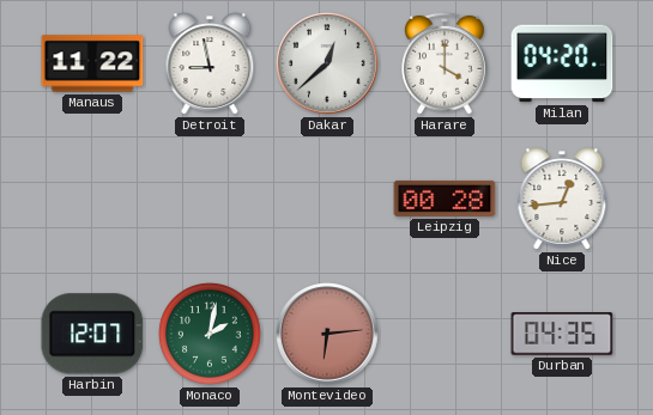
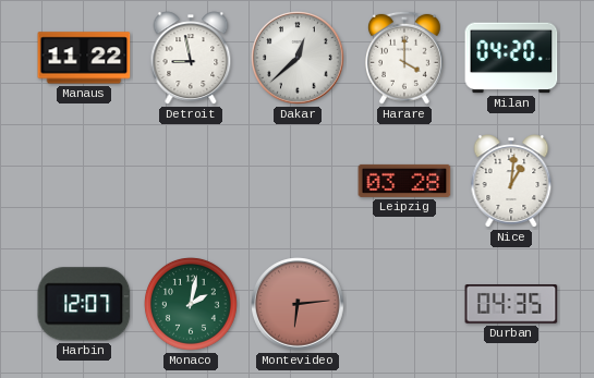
Leipzig: 00:28 -> 03:28
Nice: 12:44 -> 1:01
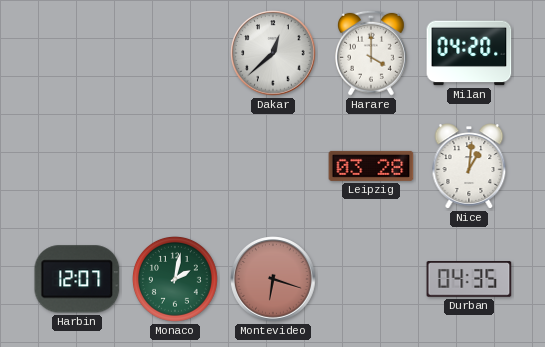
Manaus: 11:22 -> none
Detroit: 8:58 -> none
Montevideo: 6:14 -> 6:18
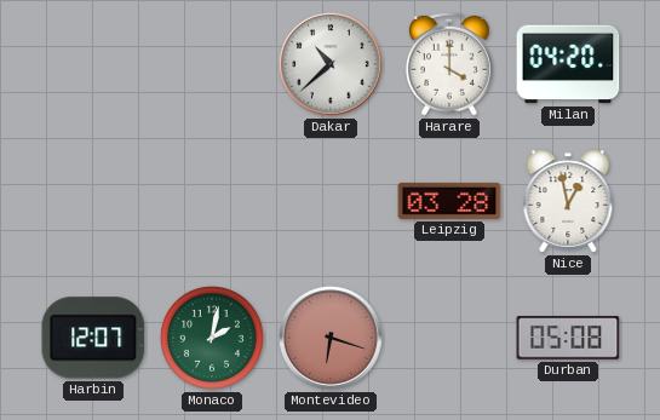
Dakar: 12:38 -> 10:38
Nice: 1:01 -> 12:58
Durban: 04:35 -> 05:08
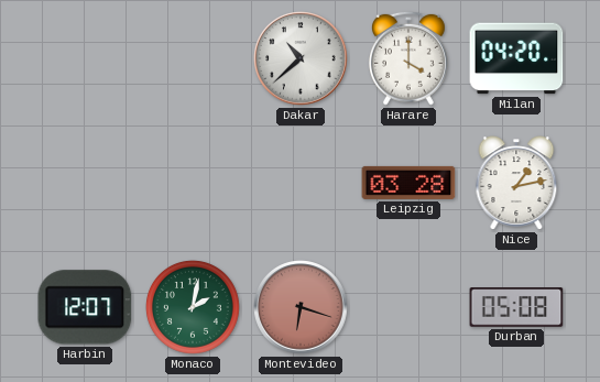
Nice: 12:58 -> 1:13
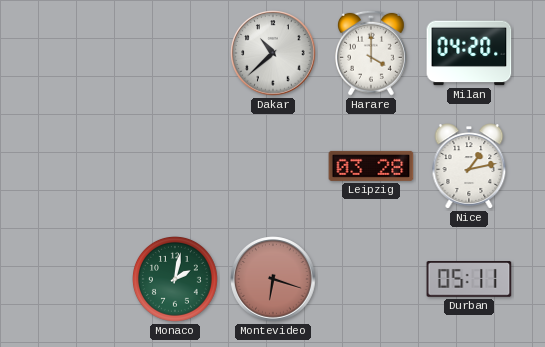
Harbin: 12:07 -> none
Durban: 05:08 -> 05:11
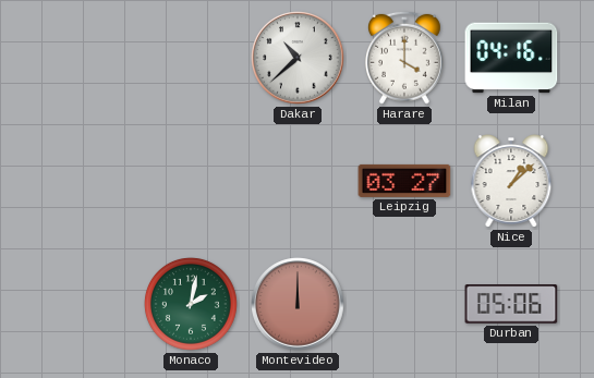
Milan: 04:20 -> 04:16
Leipzig: 03:28 -> 03:27
Nice: 1:13 -> 1:08
Montevideo: 6:18 -> 12:00
Durban: 05:11 -> 05:06
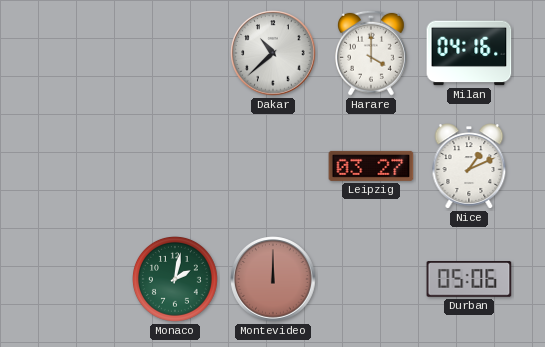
Nice: 1:08 -> 1:11
